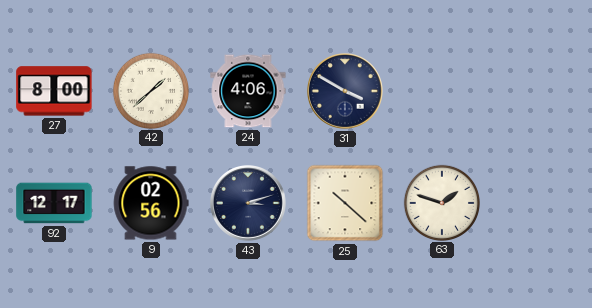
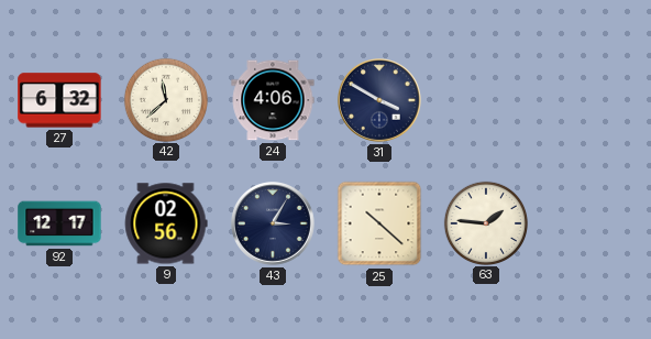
27: 8:00 -> 6:32
42: 1:38 -> 11:38
43: 3:12 -> 3:05
63: 1:48 -> 1:46
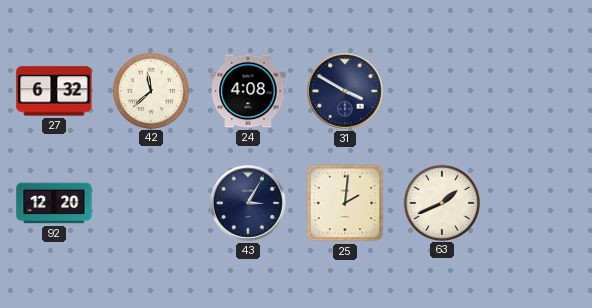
24: 4:06 -> 4:08
92: 12:17 -> 12:20
9: 02:56 -> none
25: 10:22 -> 2:01
63: 1:46 -> 1:41
